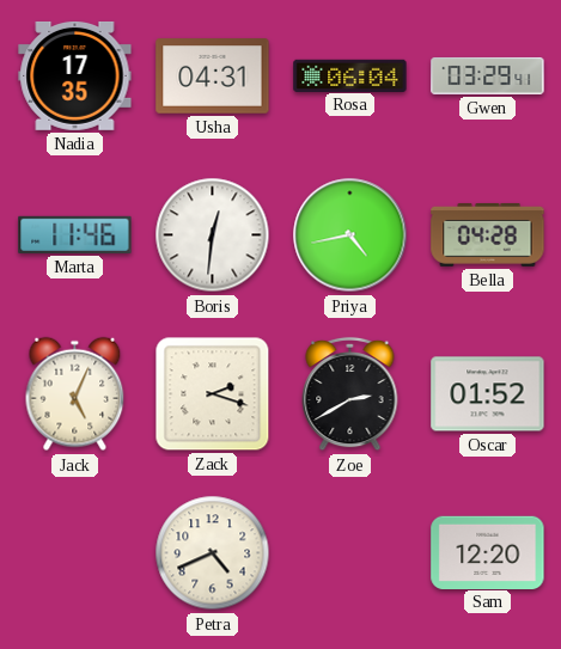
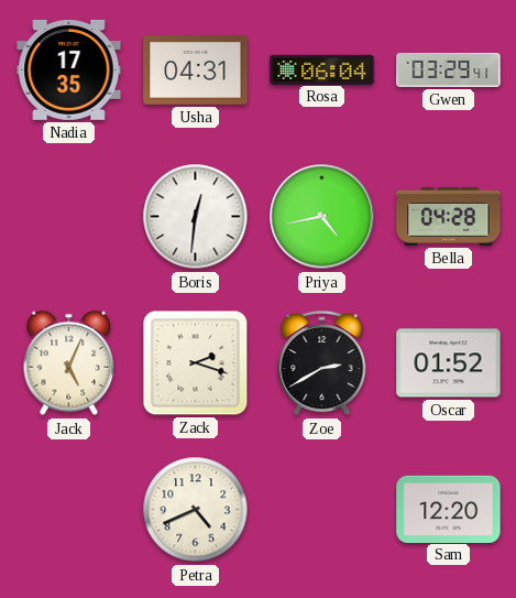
Marta: 11:46 -> none
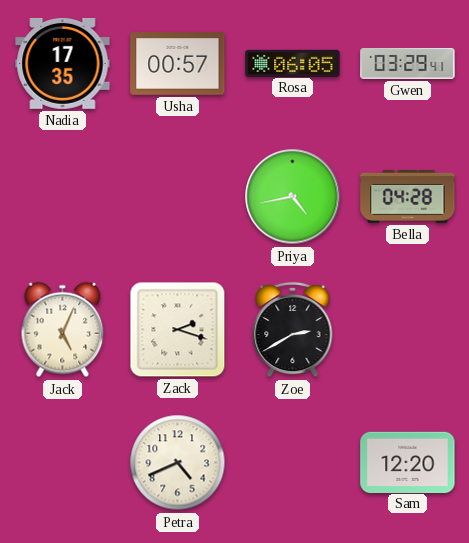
Usha: 04:31 -> 00:57
Rosa: 06:04 -> 06:05
Boris: 12:31 -> none
Oscar: 01:52 -> none
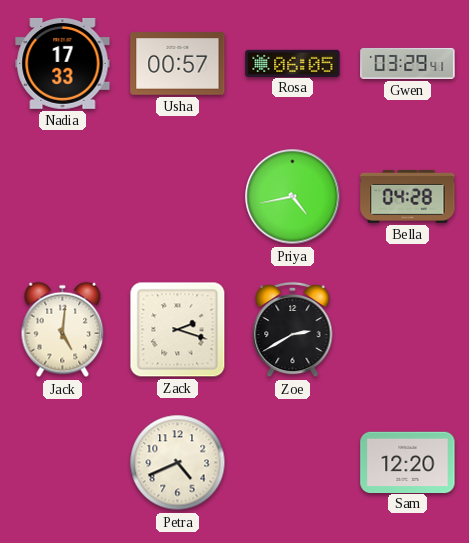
Nadia: 17:35 -> 17:33
Jack: 5:04 -> 5:01
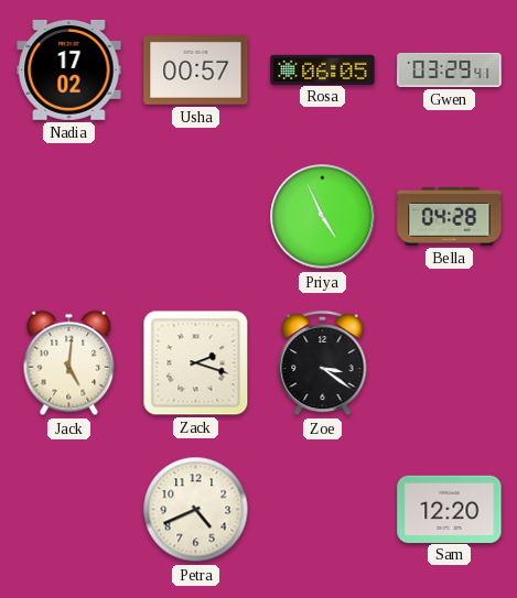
Nadia: 17:33 -> 17:02
Priya: 4:43 -> 4:56
Zoe: 2:40 -> 3:21
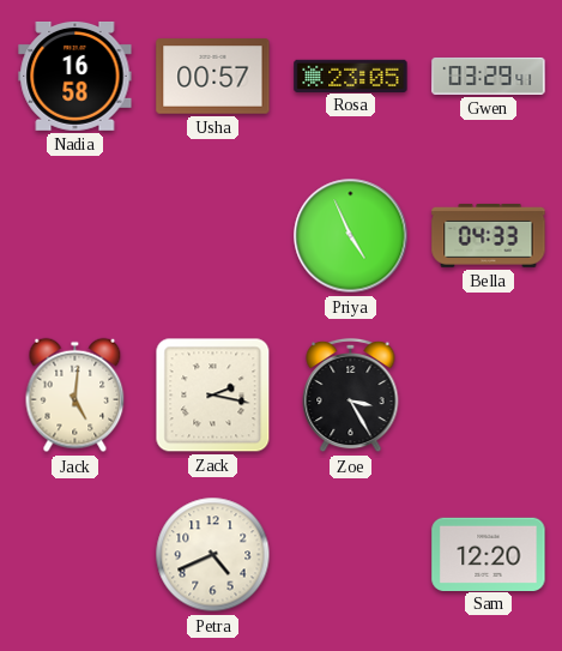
Nadia: 17:02 -> 16:58
Rosa: 06:05 -> 23:05
Bella: 04:28 -> 04:33
Zack: 2:18 -> 2:17
Zoe: 3:21 -> 3:25
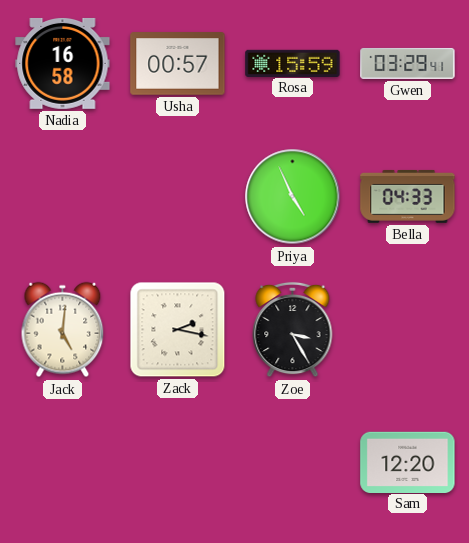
Rosa: 23:05 -> 15:59
Petra: 4:41 -> none
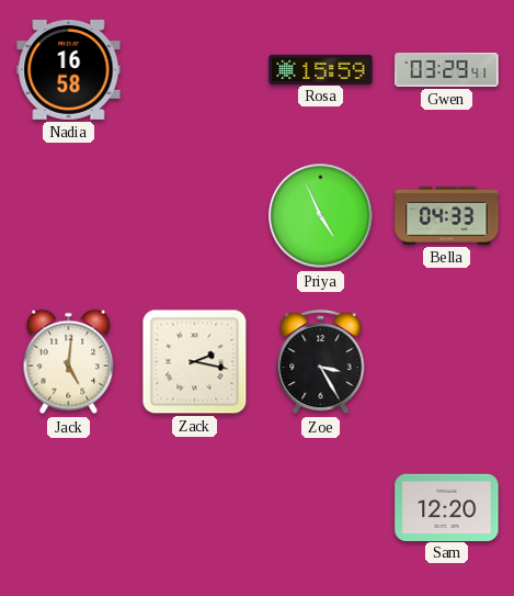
Usha: 00:57 -> none
